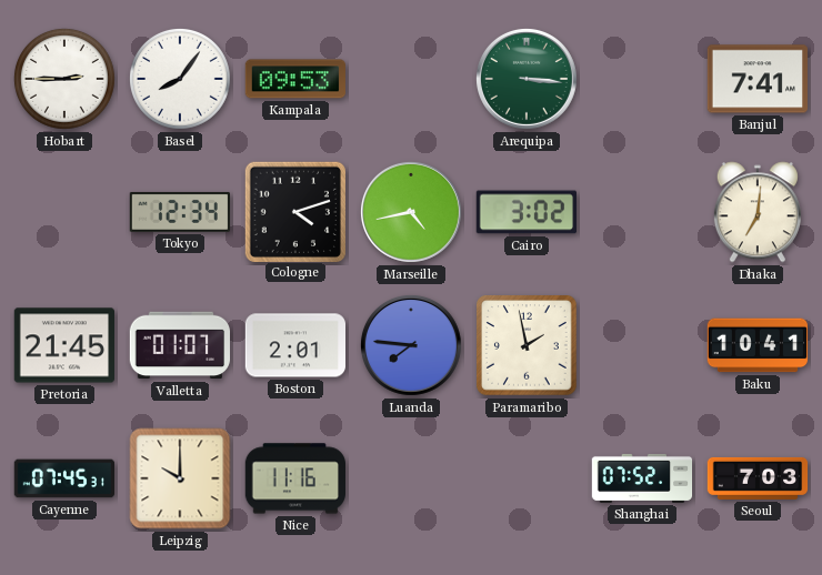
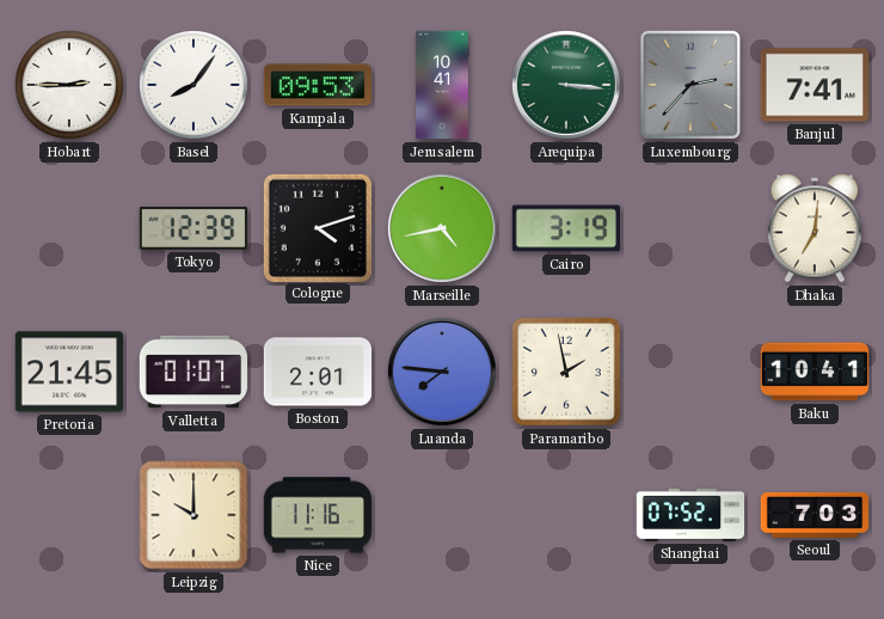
Jerusalem: none -> 10:41
Luxembourg: none -> 2:37
Tokyo: 12:34 -> 12:39
Cairo: 3:02 -> 3:19
Cayenne: 07:45 -> none
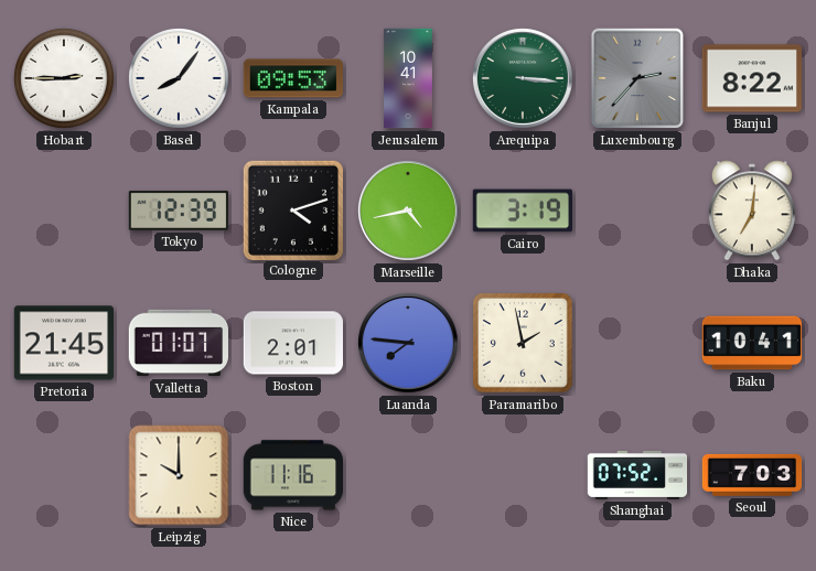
Banjul: 7:41 -> 8:22
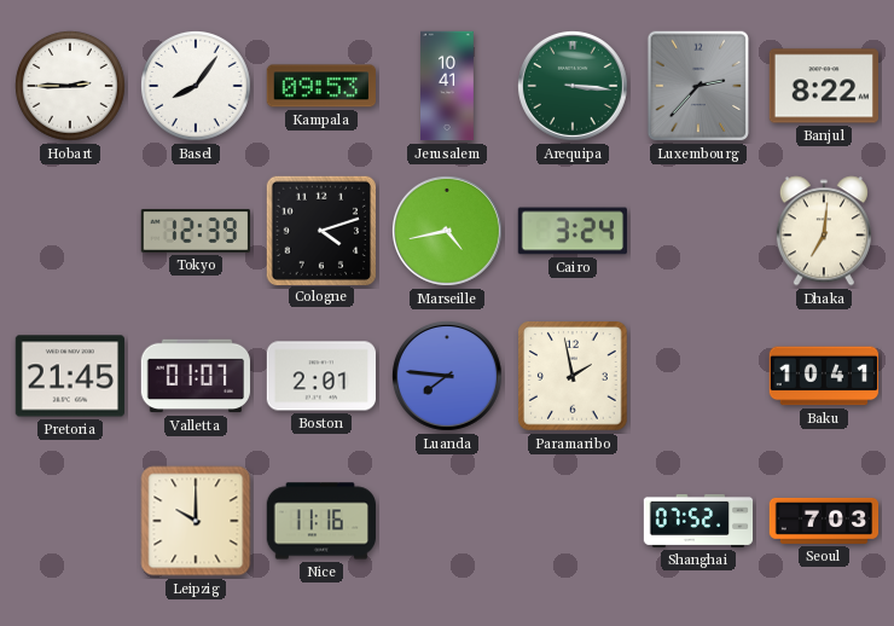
Cairo: 3:19 -> 3:24
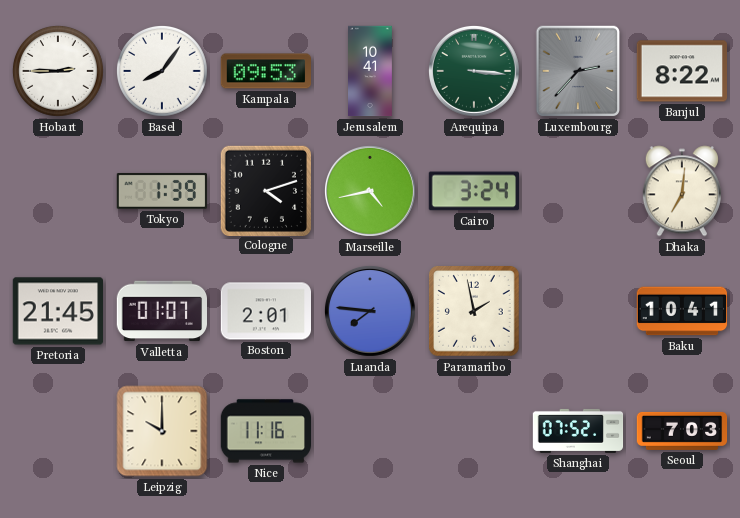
Tokyo: 12:39 -> 1:39
